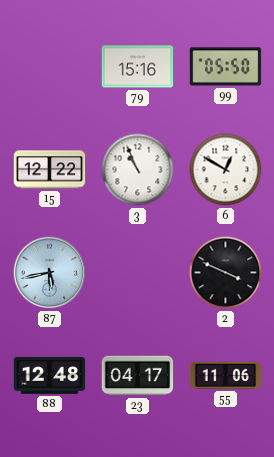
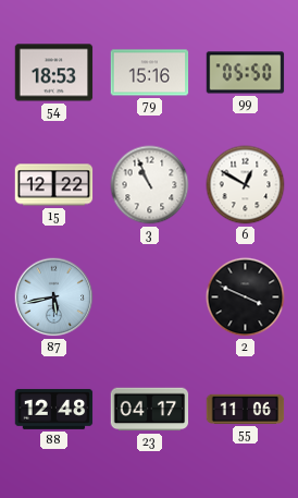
54: none -> 18:53
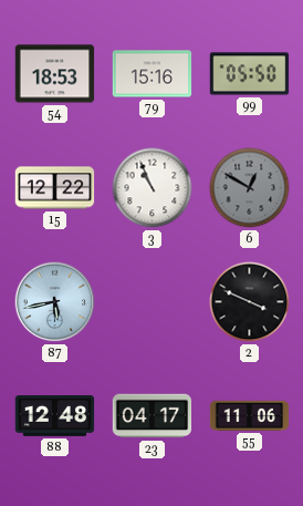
6 dial: white -> grey
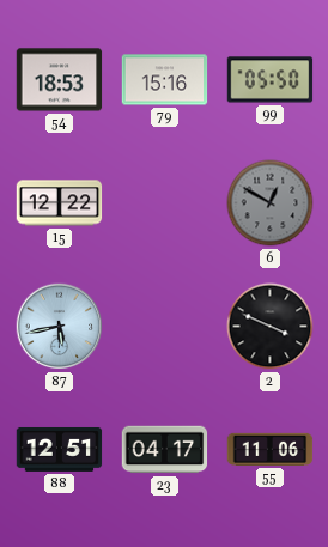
3: 10:56 -> none
88: 12:48 -> 12:51
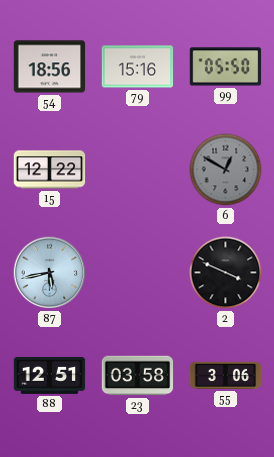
54: 18:53 -> 18:56
23: 04:17 -> 03:58
55: 11:06 -> 3:06
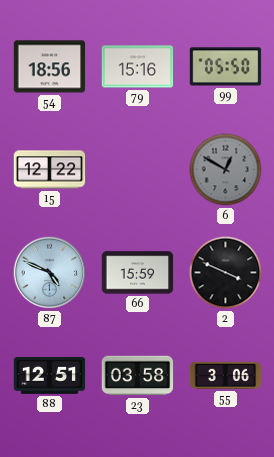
87: 5:43 -> 4:49
66: none -> 15:59
